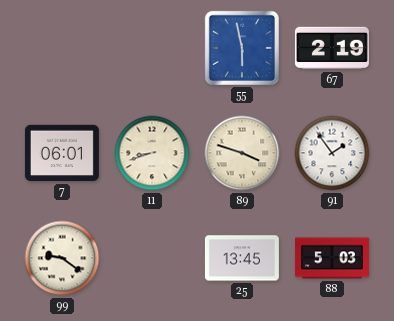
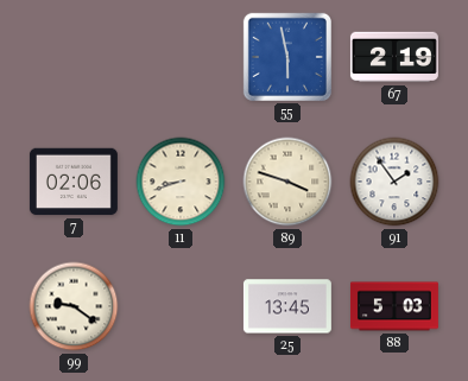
7: 06:01 -> 02:06
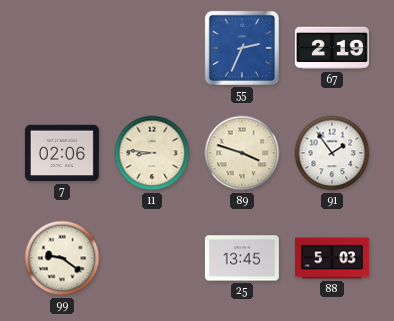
55: 5:58 -> 2:34
11: 8:42 -> 8:46
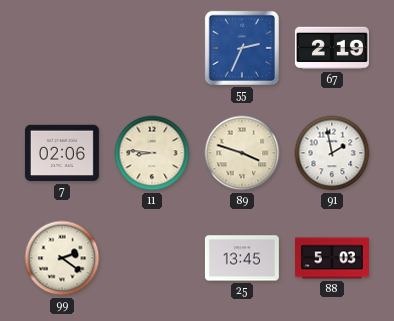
91: 1:54 -> 1:58
99: 9:21 -> 2:21
